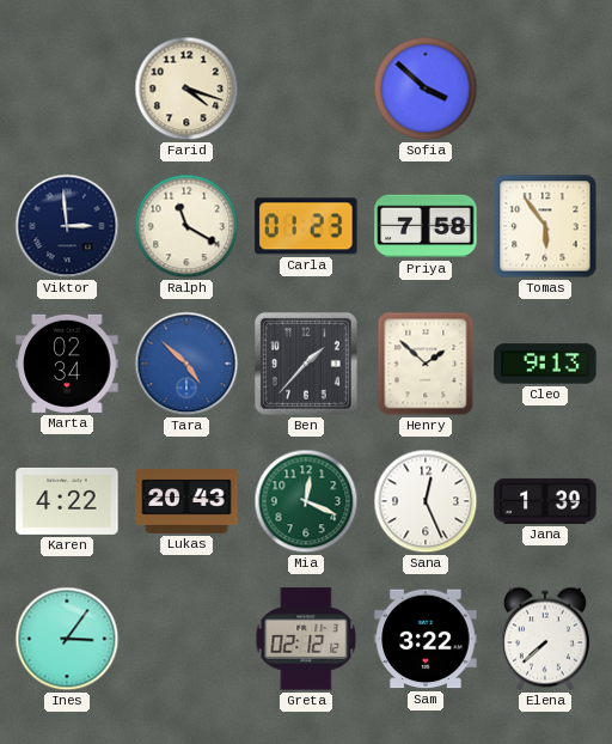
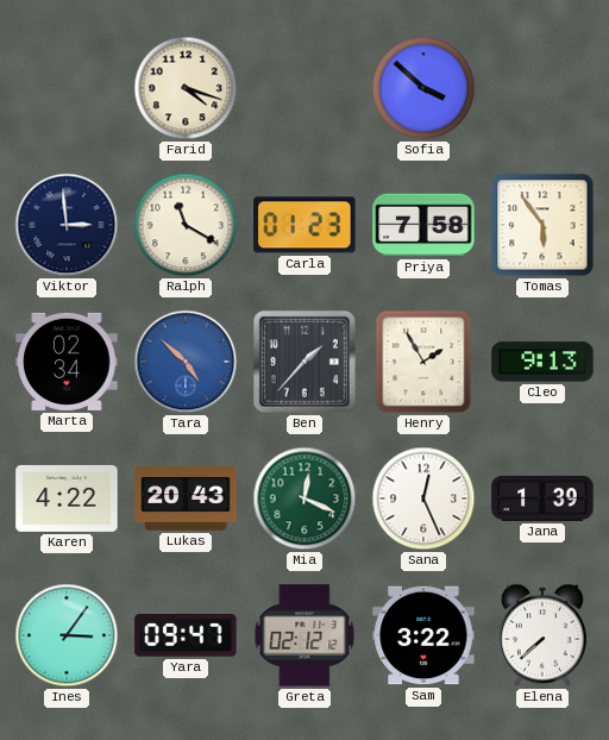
Henry: 1:52 -> 1:55
Yara: none -> 09:47
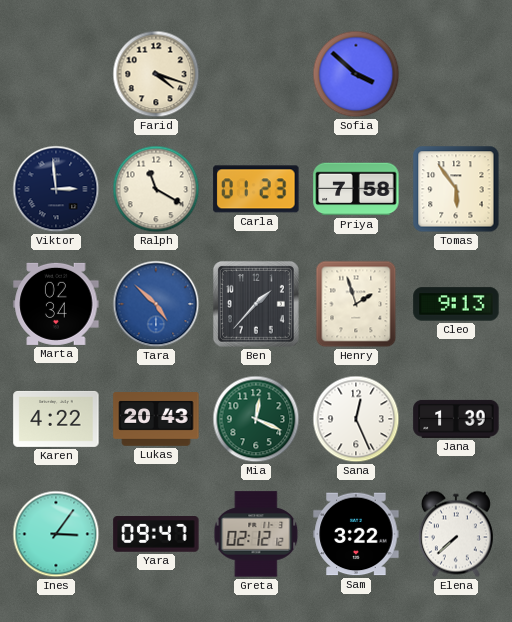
Henry: 1:55 -> 1:57
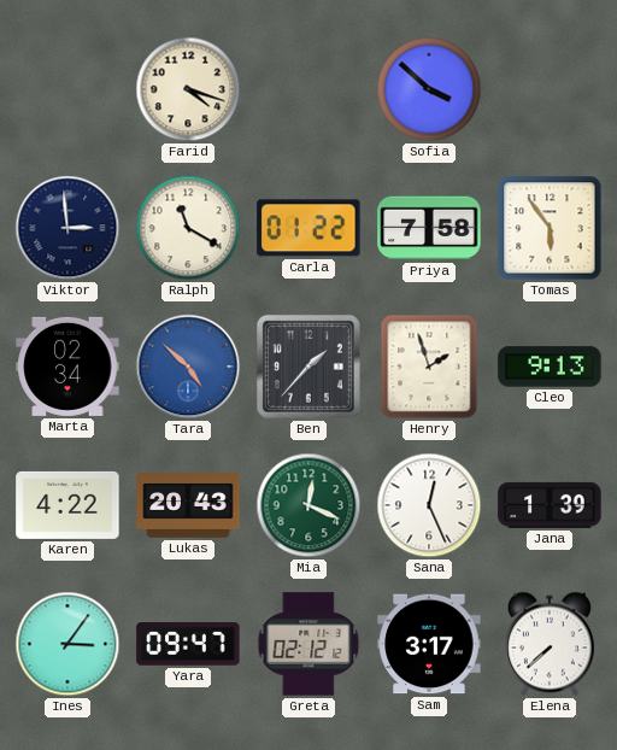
Carla: 01:23 -> 01:22
Sam: 3:22 -> 3:17
